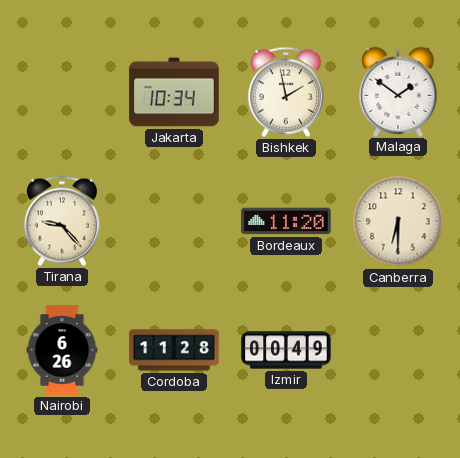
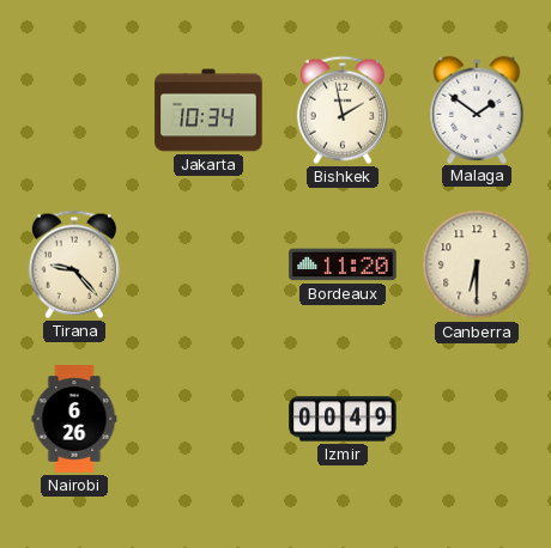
Cordoba: 11:28 -> none
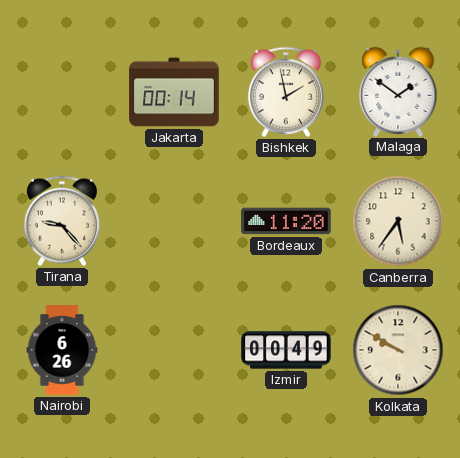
Jakarta: 10:34 -> 00:14
Canberra: 6:30 -> 5:36
Kolkata: none -> 9:50
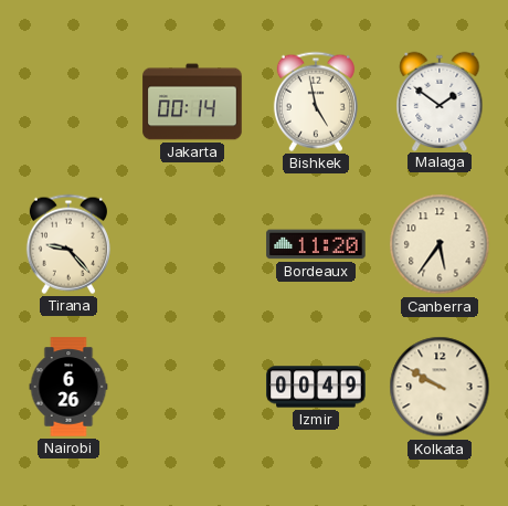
Bishkek: 1:58 -> 4:58
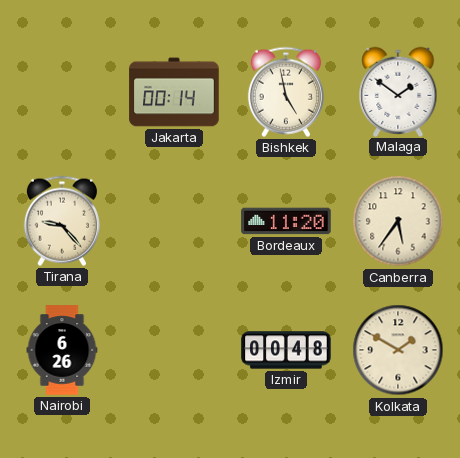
Izmir: 00:49 -> 00:48
Kolkata: 9:50 -> 1:50
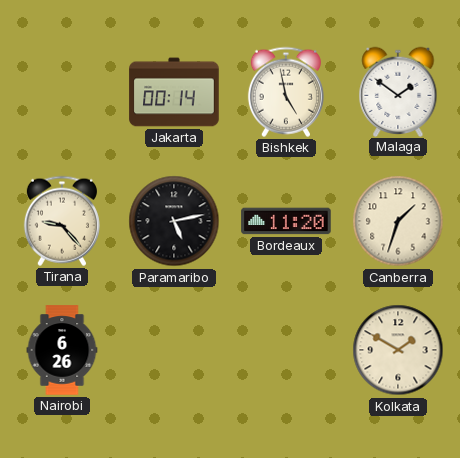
Paramaribo: none -> 5:13
Canberra: 5:36 -> 1:33
Izmir: 00:48 -> none
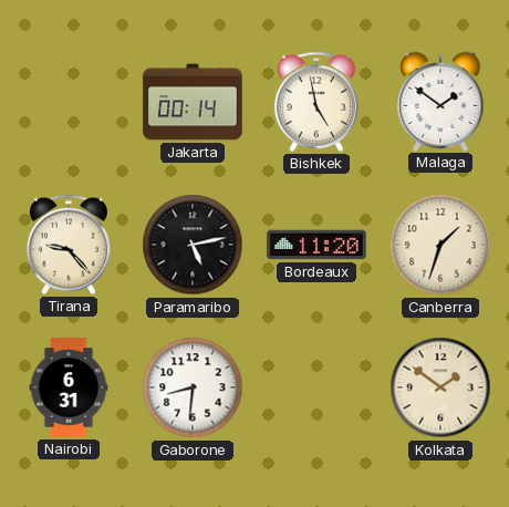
Nairobi: 6:26 -> 6:31
Gaborone: none -> 8:31
Kolkata: 1:50 -> 1:51
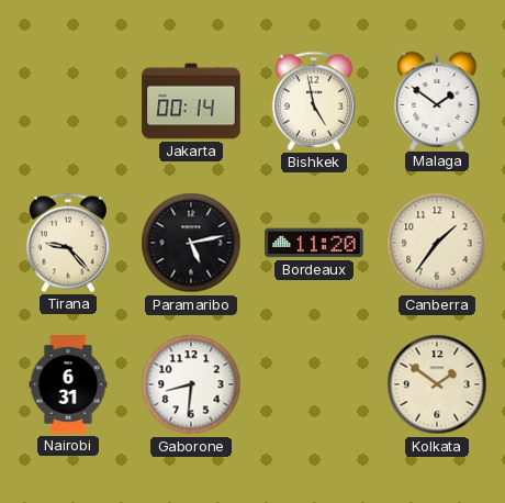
Canberra: 1:33 -> 1:36
